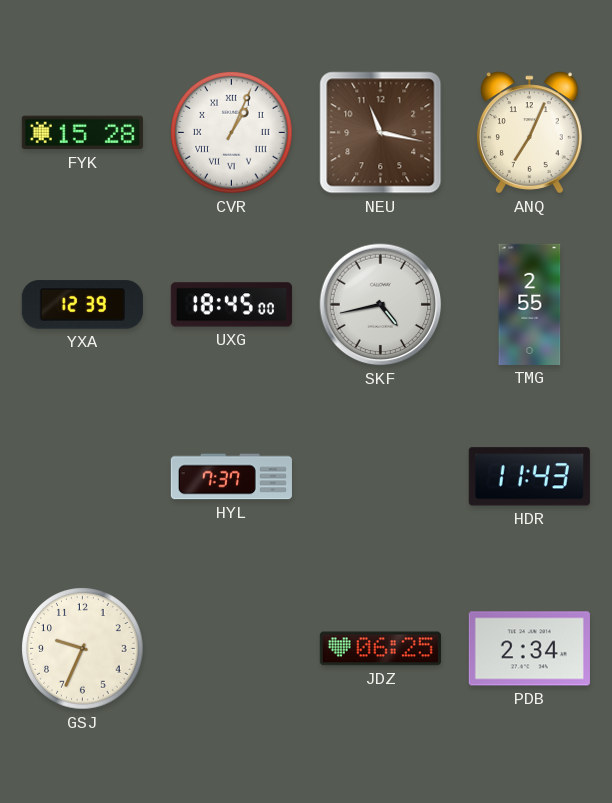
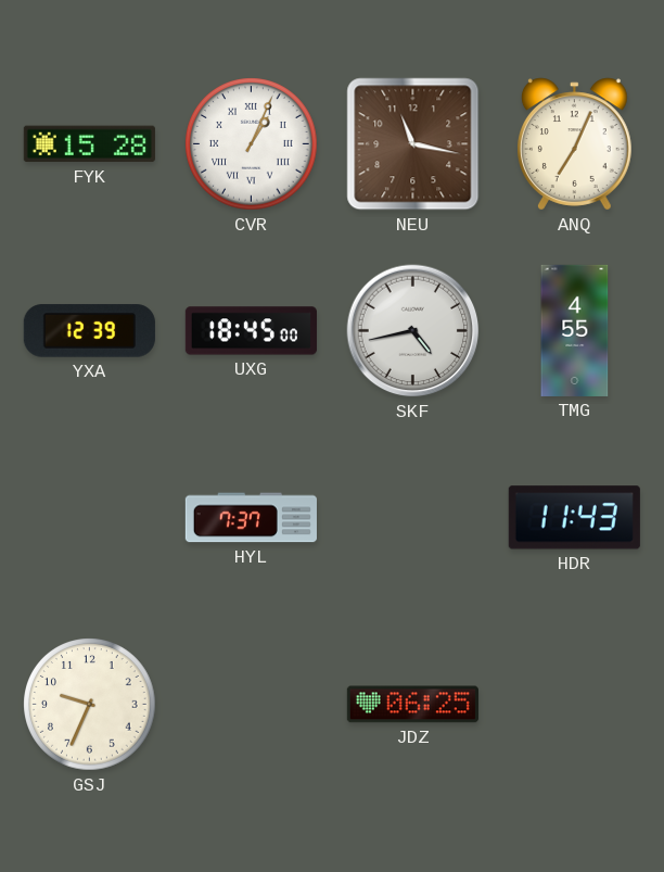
TMG: 2:55 -> 4:55
PDB: 2:34 -> none
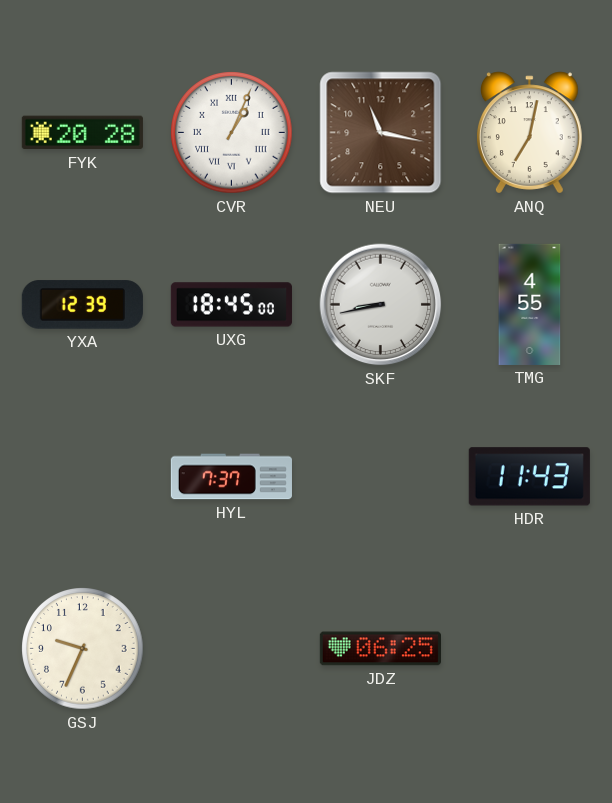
FYK: 15:28 -> 20:28
ANQ: 7:04 -> 7:02
SKF: 4:43 -> 8:43
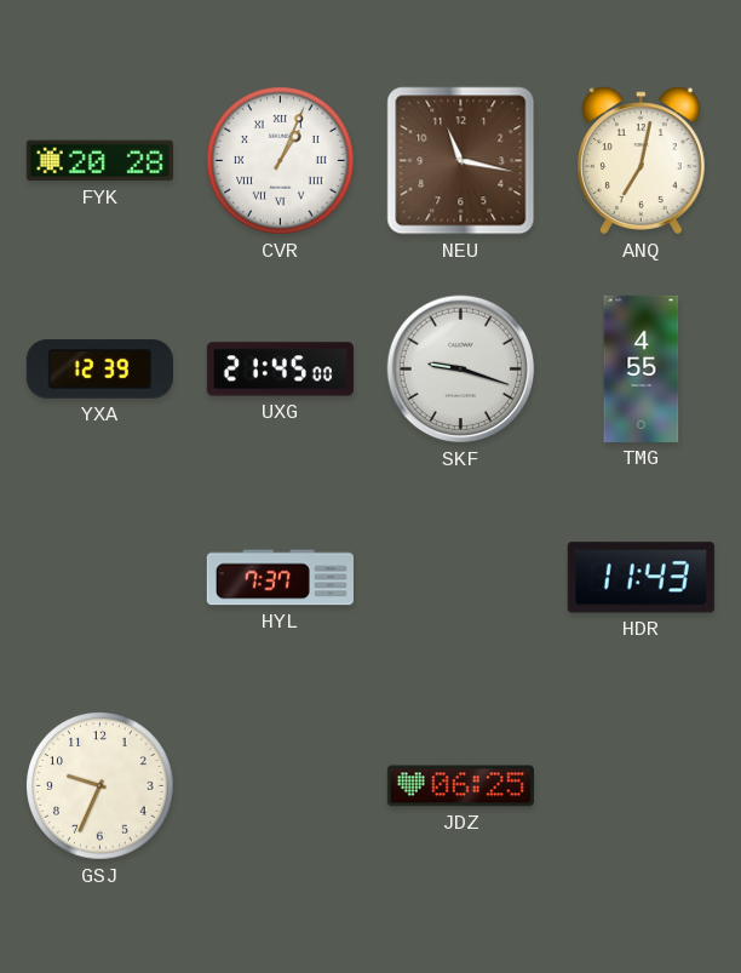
UXG: 18:45 -> 21:45
SKF: 8:43 -> 9:18
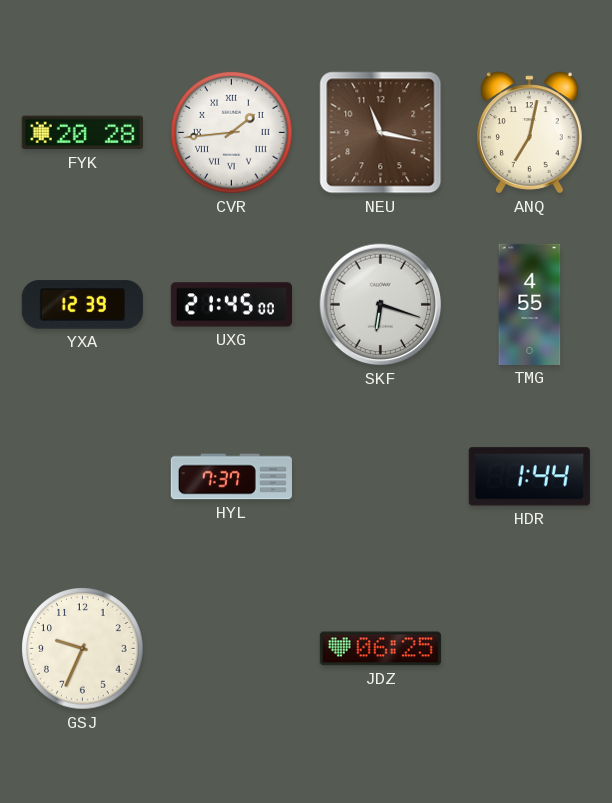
CVR: 1:04 -> 1:44
SKF: 9:18 -> 6:18
HDR: 11:43 -> 1:44
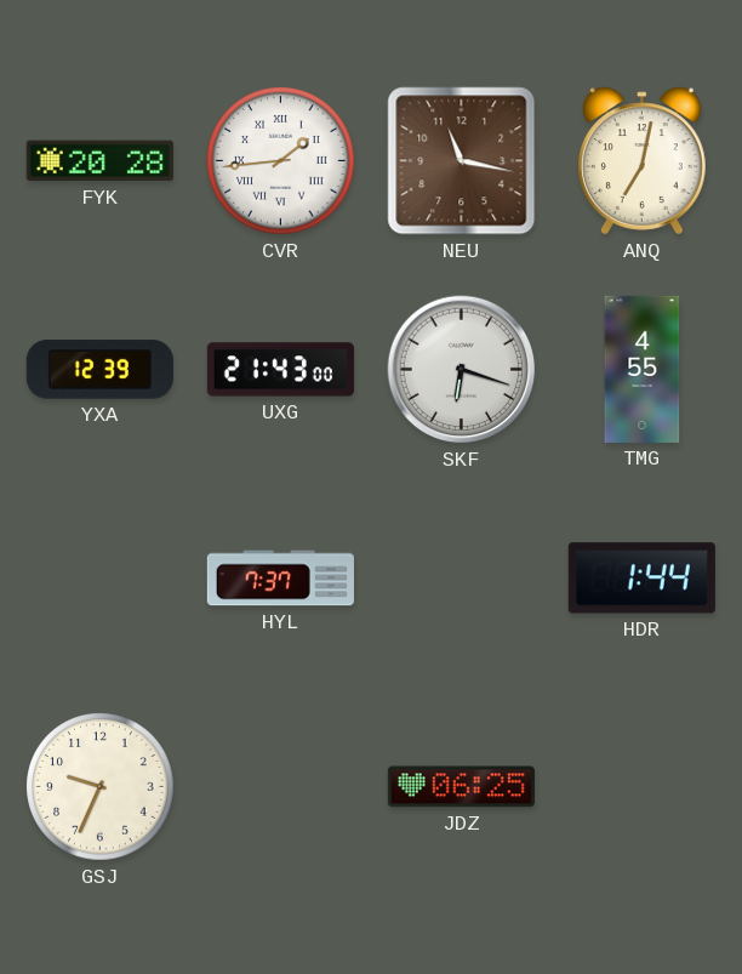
UXG: 21:45 -> 21:43
